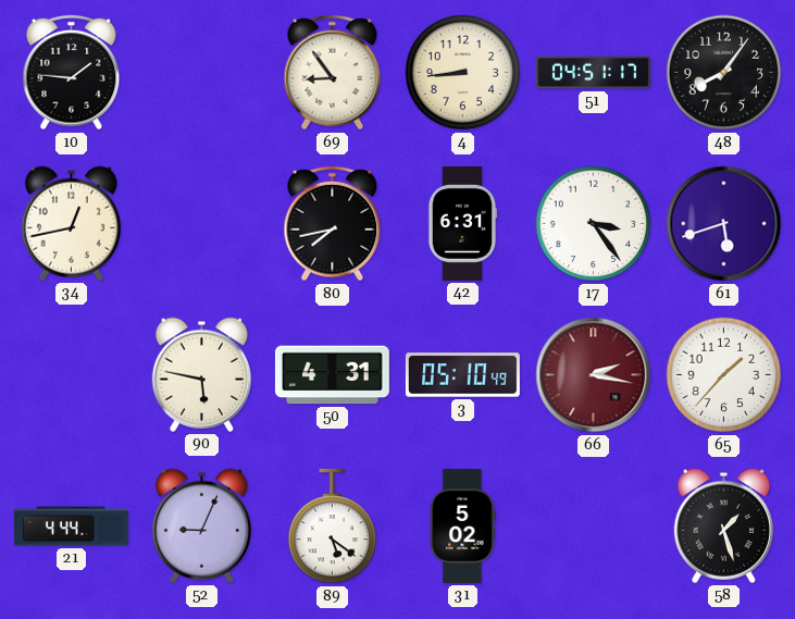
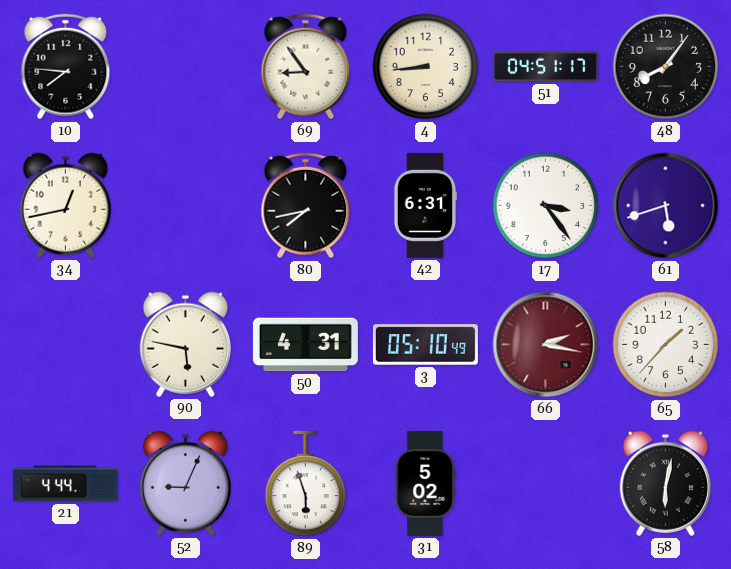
10: 1:46 -> 7:46
89: 5:21 -> 5:57
58: 1:27 -> 6:02
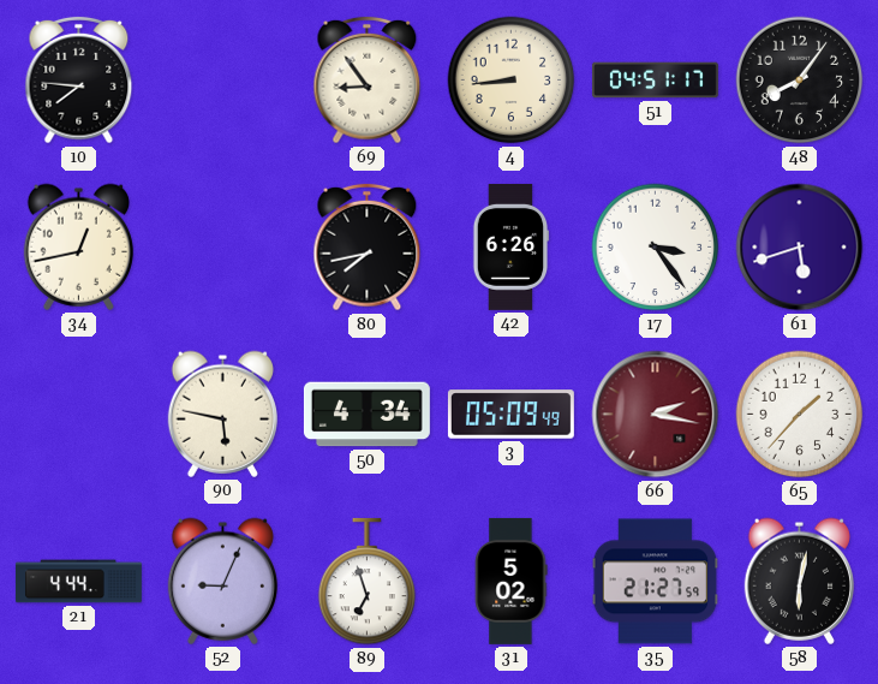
42: 6:31 -> 6:26
50: 4:31 -> 4:34
3: 05:10 -> 05:09
89: 5:57 -> 6:57
35: none -> 21:27
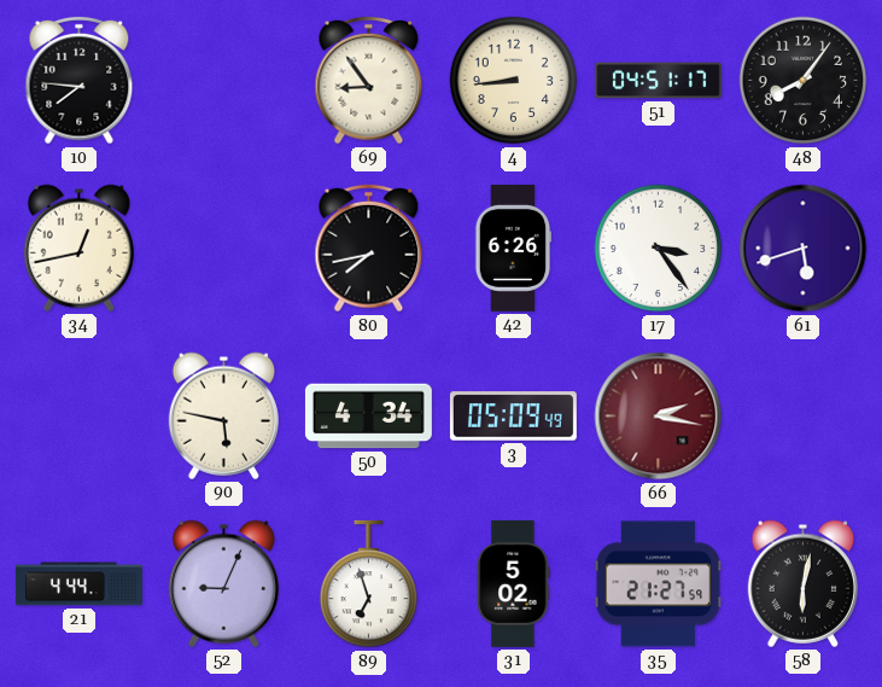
65: 1:37 -> none
